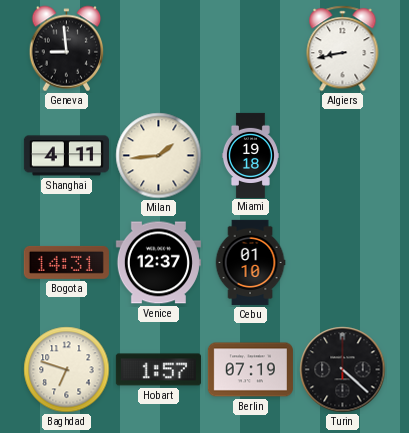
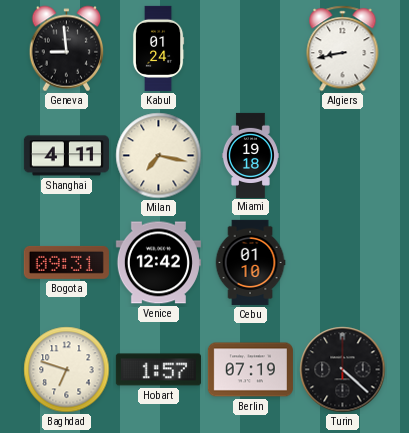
Kabul: none -> 01:24
Milan: 1:44 -> 7:17
Bogota: 14:31 -> 09:31
Venice: 12:37 -> 12:42
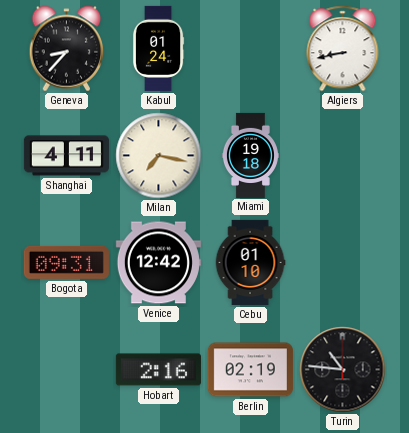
Geneva: 8:59 -> 8:37
Baghdad: 6:48 -> none
Hobart: 1:57 -> 2:16
Berlin: 07:19 -> 02:19
Turin: 4:22 -> 10:46
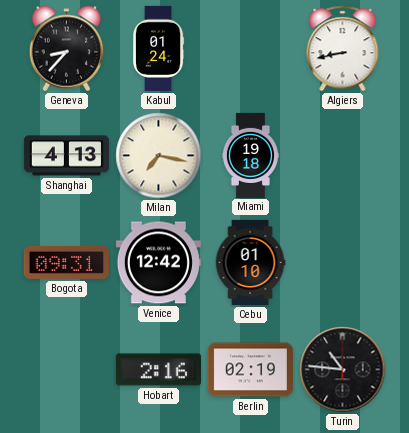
Shanghai: 4:11 -> 4:13
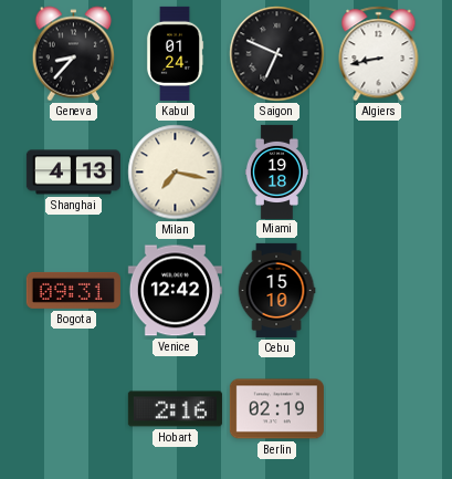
Saigon: none -> 6:49
Cebu: 01:10 -> 15:10
Turin: 10:46 -> none
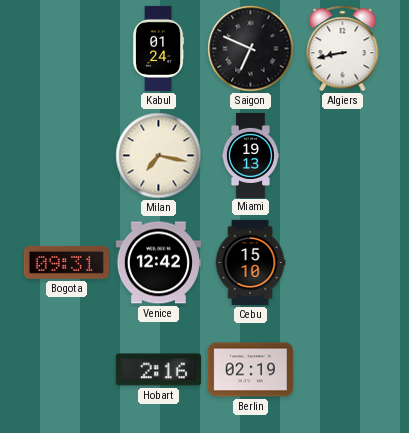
Geneva: 8:37 -> none
Shanghai: 4:13 -> none
Miami: 19:18 -> 19:13
